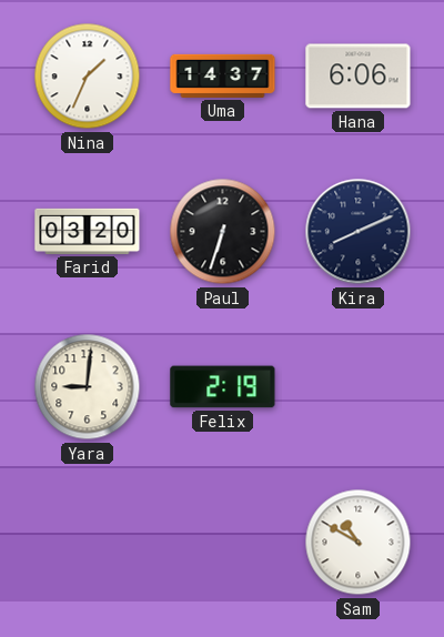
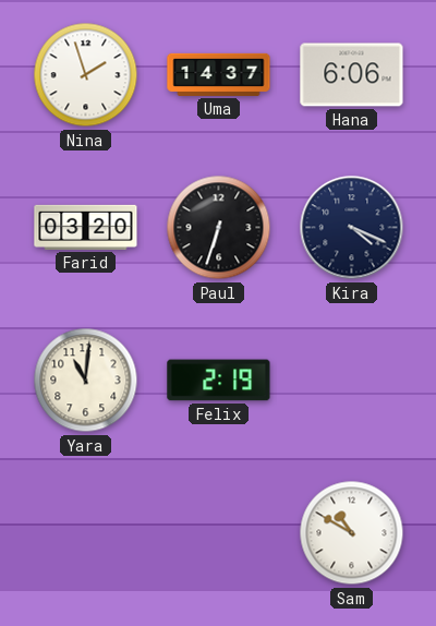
Nina: 1:34 -> 1:57
Kira: 8:11 -> 4:19
Yara: 9:01 -> 11:01
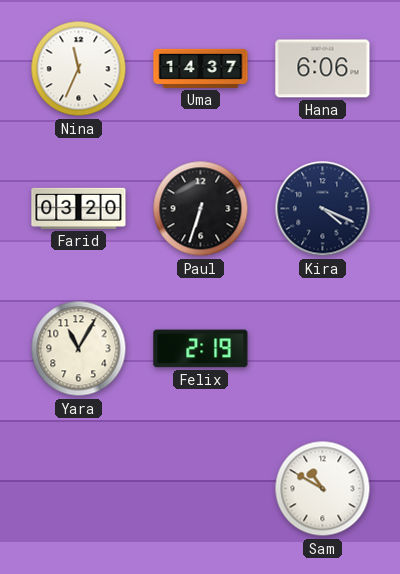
Nina: 1:57 -> 11:34
Yara: 11:01 -> 11:05
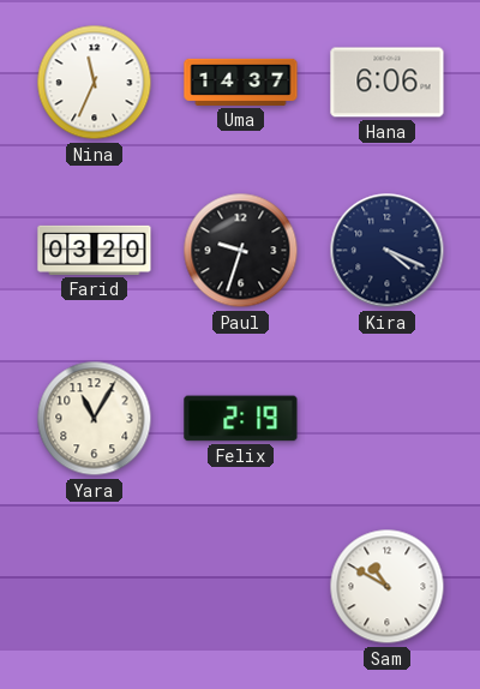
Paul: 6:33 -> 9:33
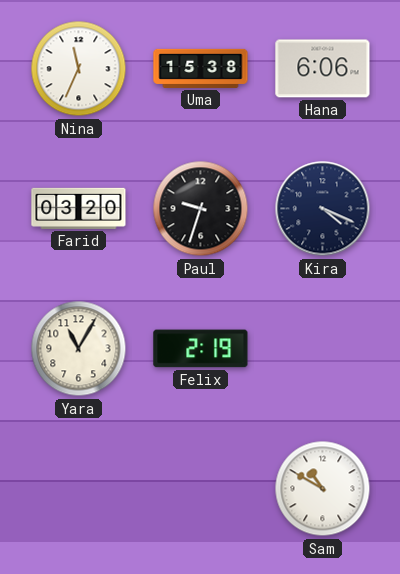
Uma: 14:37 -> 15:38
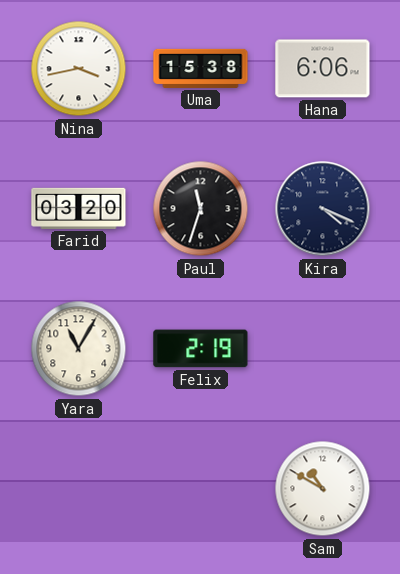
Nina: 11:34 -> 3:43
Paul: 9:33 -> 11:33
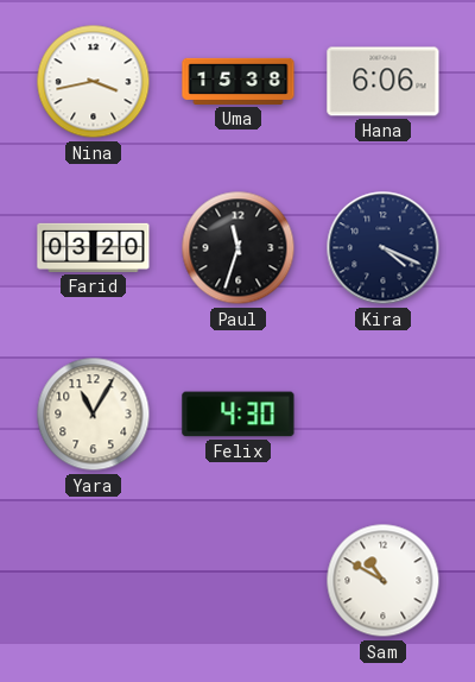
Felix: 2:19 -> 4:30
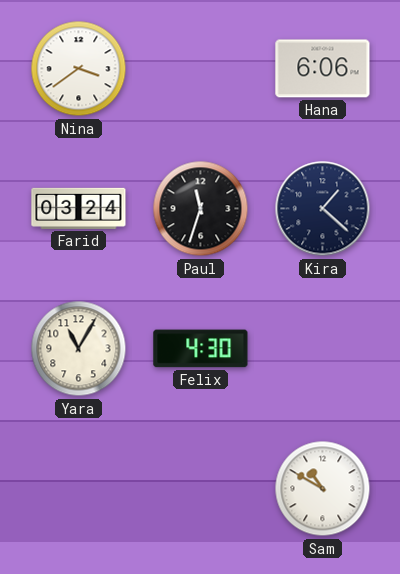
Nina: 3:43 -> 3:39
Uma: 15:38 -> none
Farid: 03:20 -> 03:24
Kira: 4:19 -> 1:22
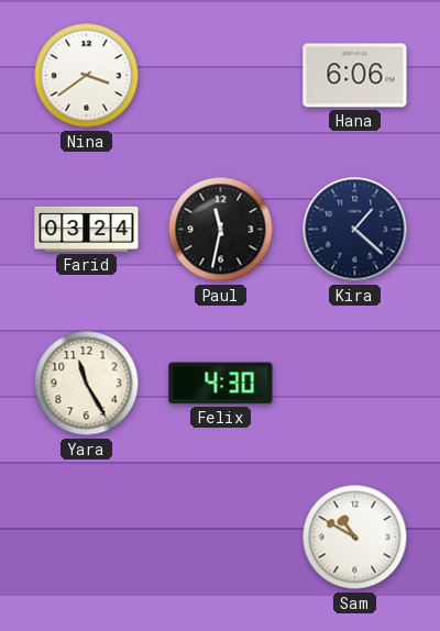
Paul: 11:33 -> 11:32
Yara: 11:05 -> 11:25
